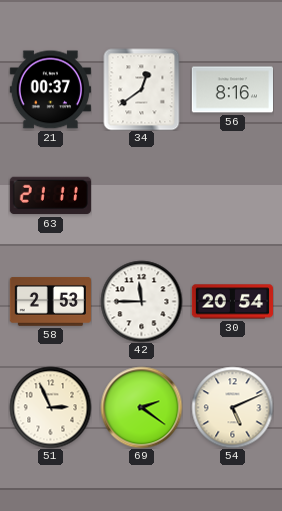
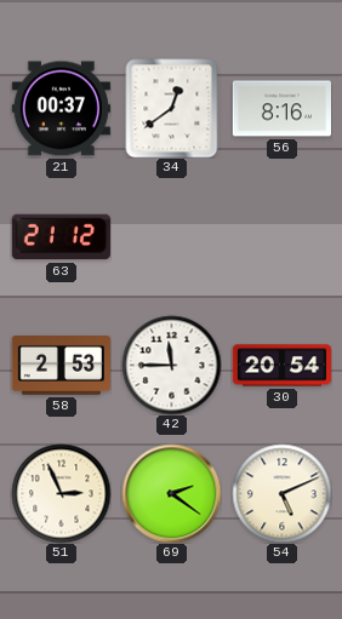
63: 21:11 -> 21:12
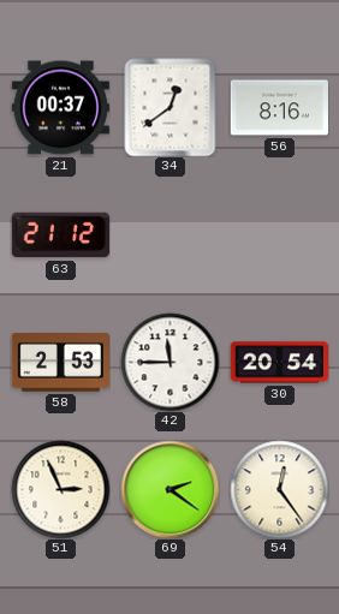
54: 5:11 -> 12:24
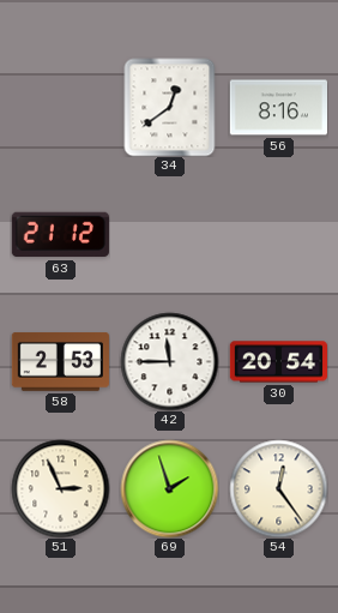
21: 00:37 -> none
69: 2:21 -> 1:57
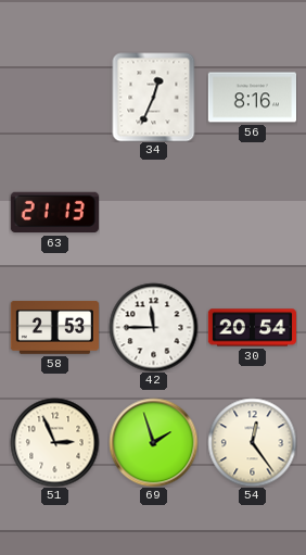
34: 12:39 -> 12:34
63: 21:12 -> 21:13
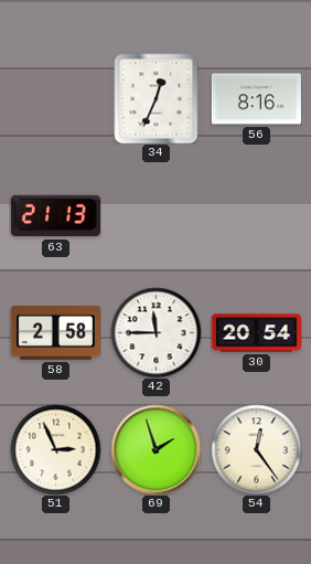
58: 2:53 -> 2:58
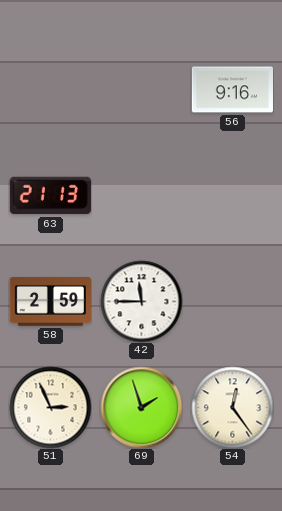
34: 12:34 -> none
56: 8:16 -> 9:16
58: 2:58 -> 2:59
30: 20:54 -> none
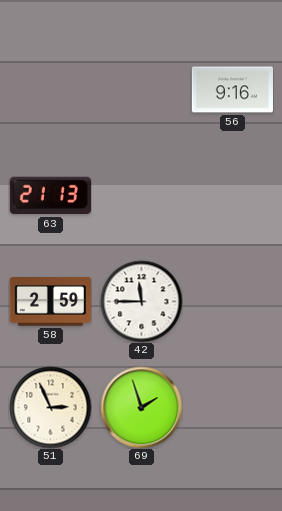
54: 12:24 -> none
